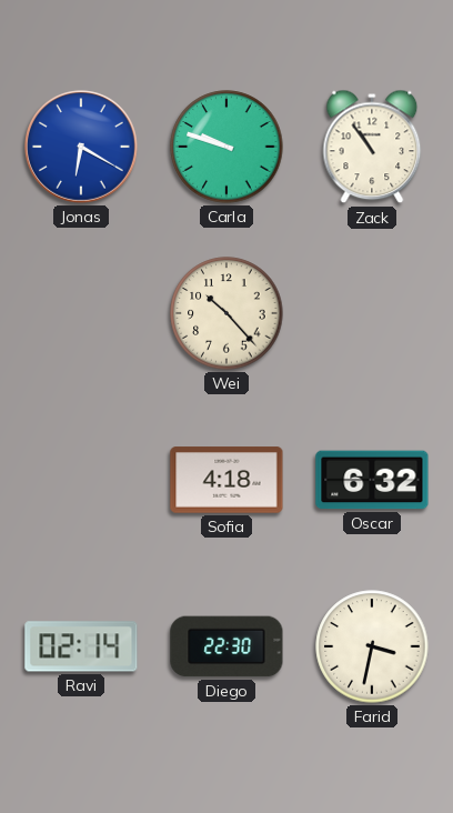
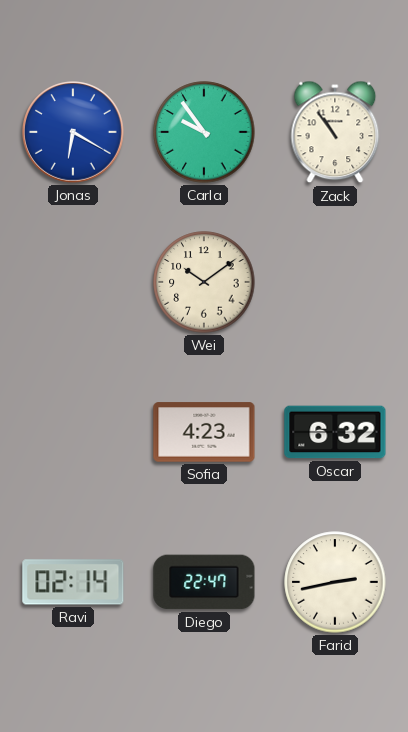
Carla: 9:48 -> 9:54
Wei: 10:23 -> 10:09
Sofia: 4:18 -> 4:23
Diego: 22:30 -> 22:47
Farid: 3:32 -> 2:43
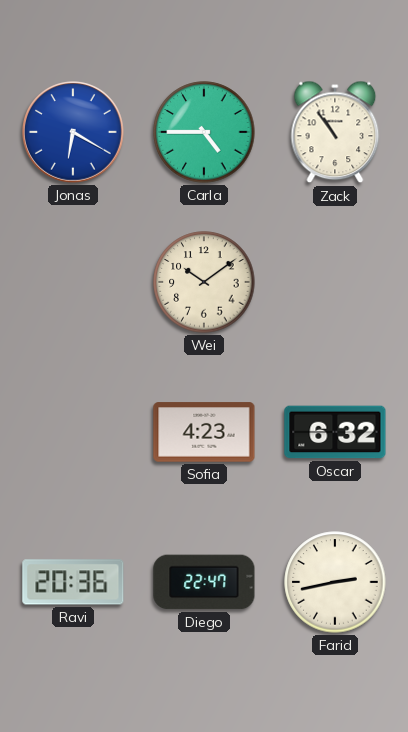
Carla: 9:54 -> 4:45
Ravi: 02:14 -> 20:36
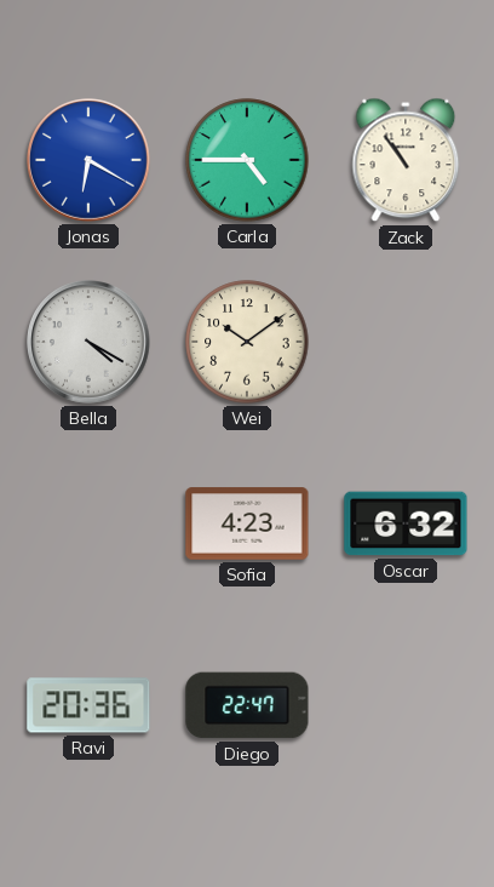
Bella: none -> 4:20
Farid: 2:43 -> none
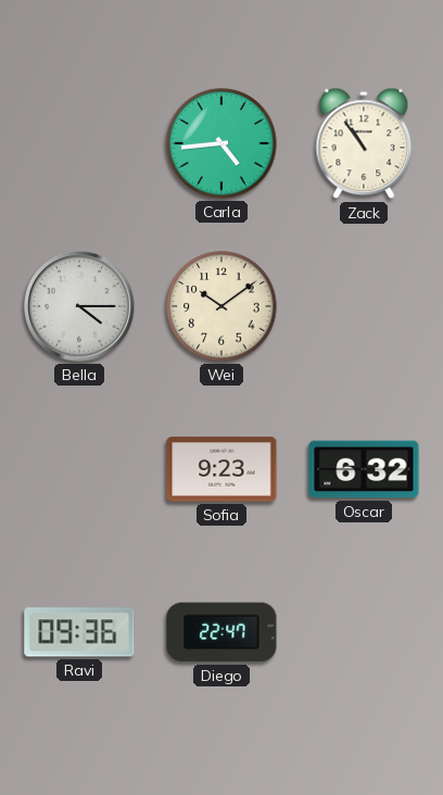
Jonas: 6:20 -> none
Carla: 4:45 -> 4:44
Bella: 4:20 -> 4:15
Sofia: 4:23 -> 9:23
Ravi: 20:36 -> 09:36
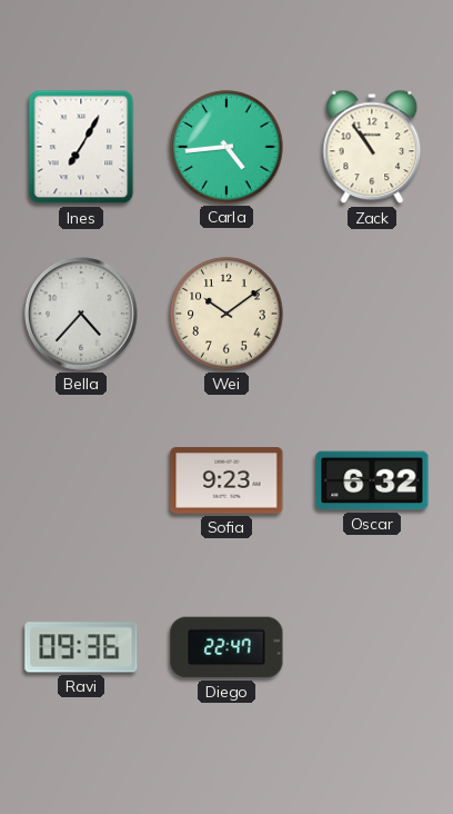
Ines: none -> 7:05
Bella: 4:15 -> 4:37
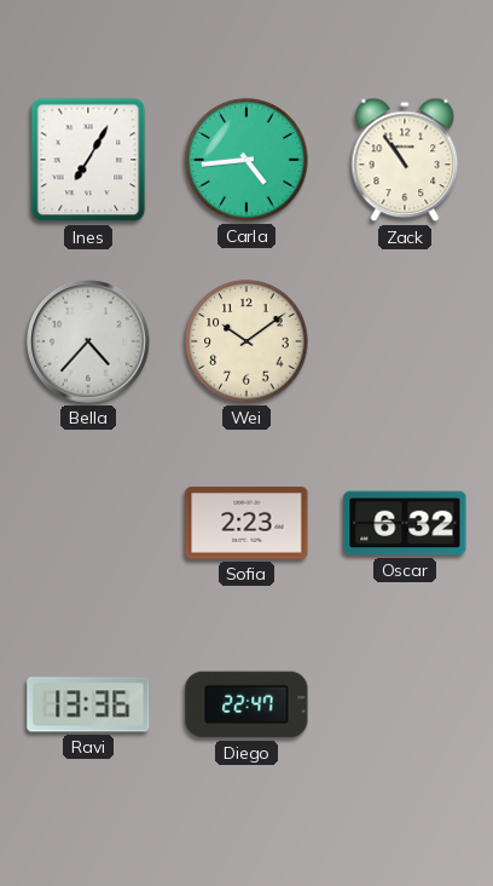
Sofia: 9:23 -> 2:23
Ravi: 09:36 -> 13:36
